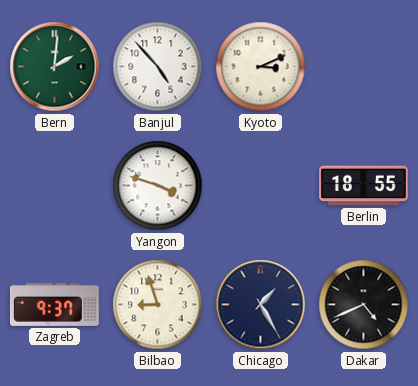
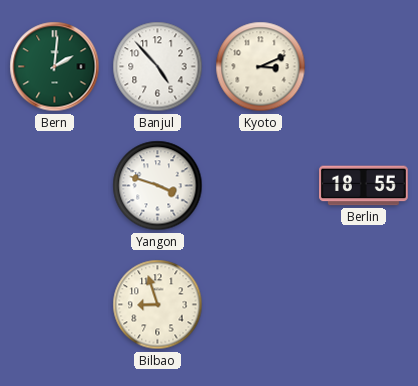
Zagreb: 9:37 -> none
Chicago: 1:25 -> none
Dakar: 4:41 -> none
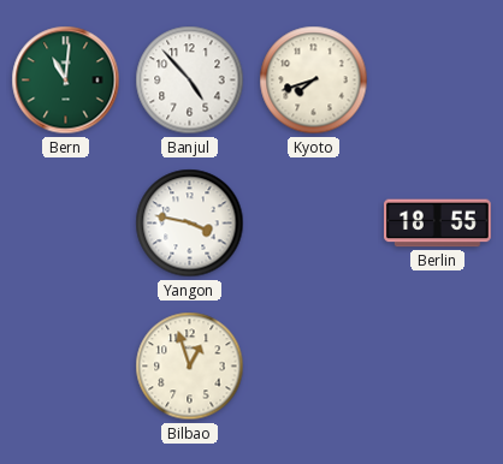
Bern: 2:01 -> 11:01
Kyoto: 3:11 -> 7:42
Yangon: 3:48 -> 3:47
Bilbao: 8:57 -> 12:57
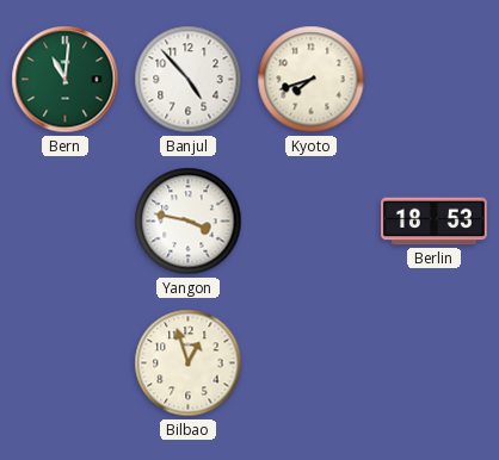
Berlin: 18:55 -> 18:53
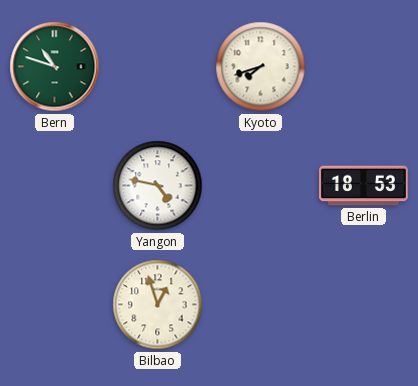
Bern: 11:01 -> 10:48
Banjul: 4:53 -> none
Yangon: 3:47 -> 4:47
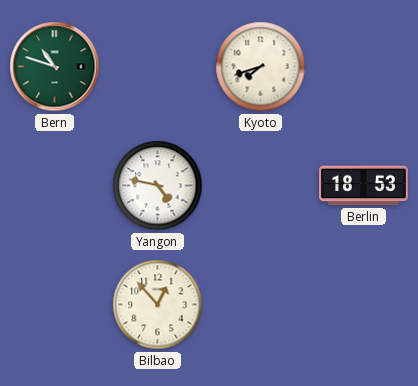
Bilbao: 12:57 -> 12:53
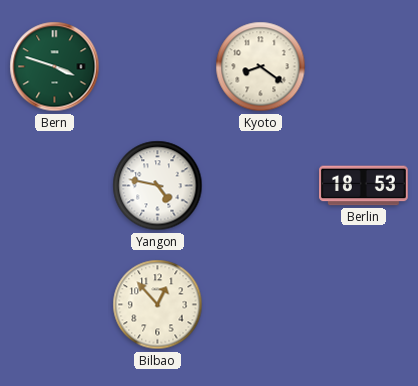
Bern: 10:48 -> 3:48
Kyoto: 7:42 -> 8:21
